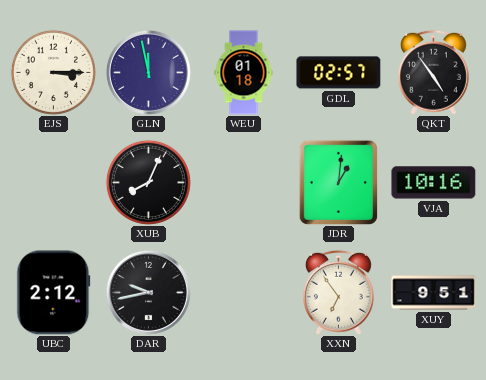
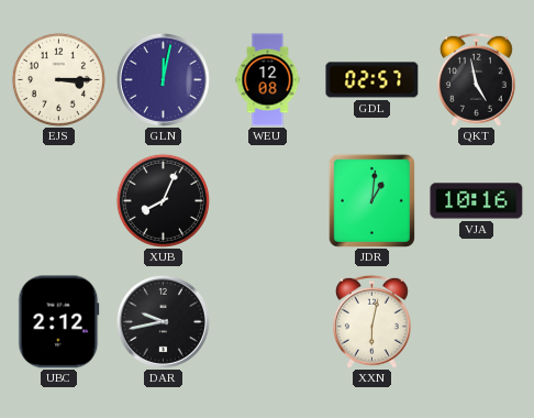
GLN: 11:58 -> 12:02
WEU: 01:18 -> 12:08
QKT: 4:54 -> 4:58
XXN: 6:54 -> 6:02
XUY: 9:51 -> none
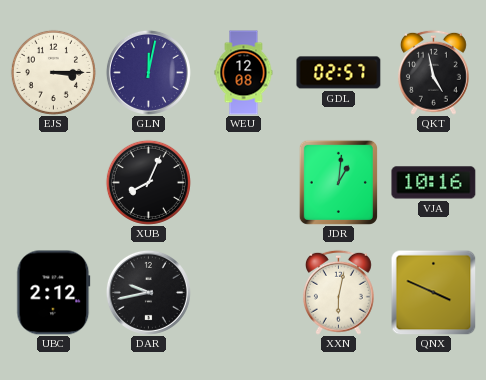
QNX: none -> 3:49
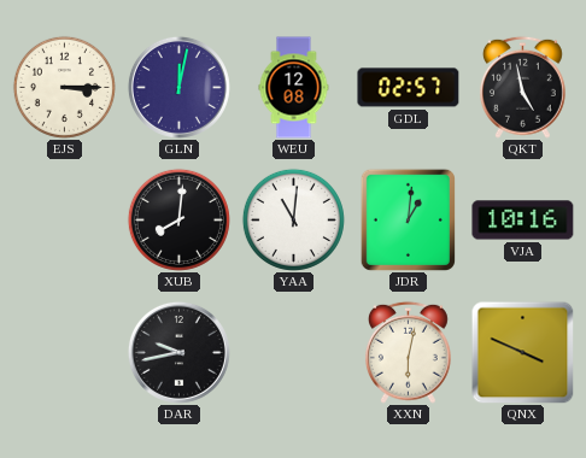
XUB: 8:04 -> 8:01
YAA: none -> 11:01
UBC: 2:12 -> none
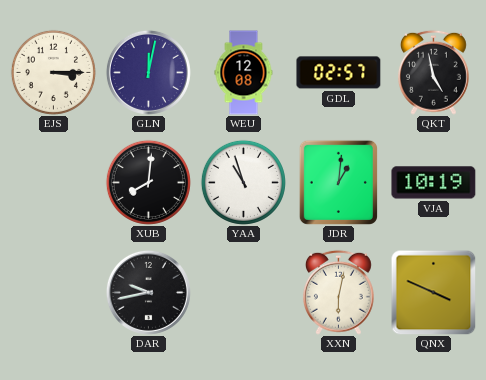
YAA: 11:01 -> 10:57
VJA: 10:16 -> 10:19
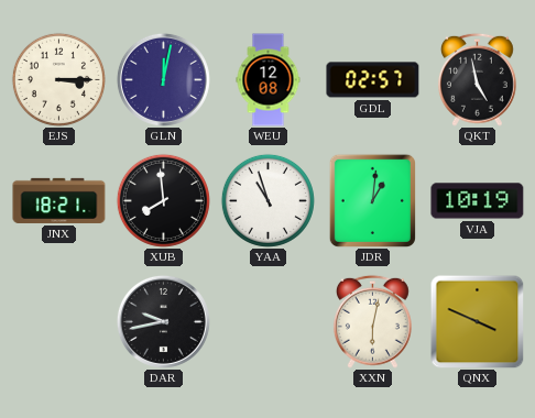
JNX: none -> 18:21
XUB: 8:01 -> 7:59
